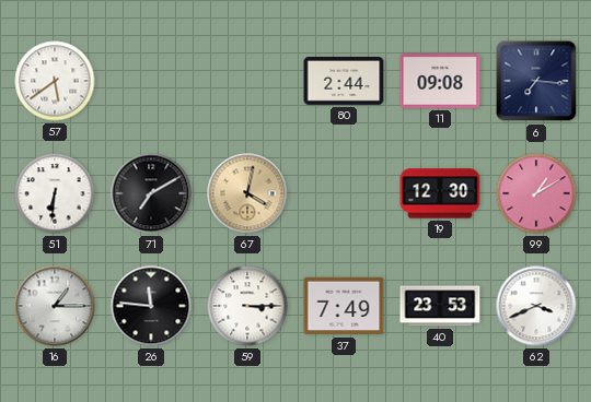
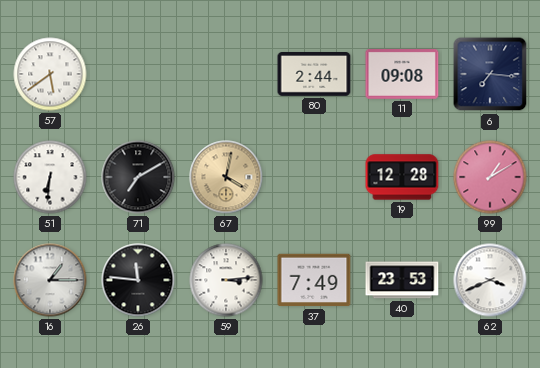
19: 12:30 -> 12:28
59: 3:15 -> 3:14
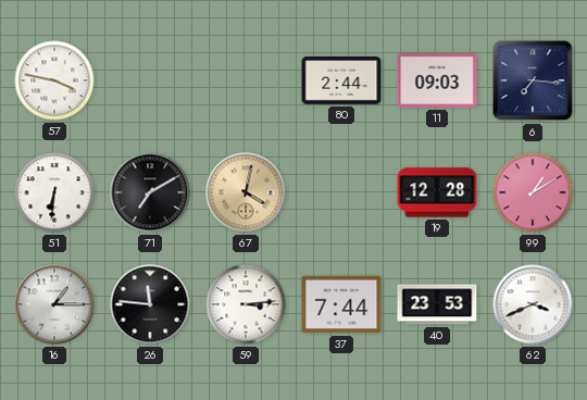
57: 5:39 -> 3:47
11: 09:08 -> 09:03
37: 7:49 -> 7:44
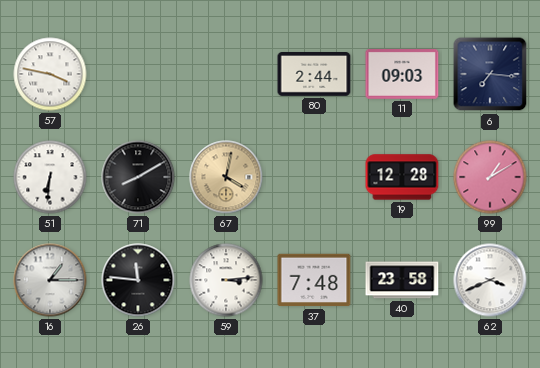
71: 7:10 -> 8:10
37: 7:44 -> 7:48
40: 23:53 -> 23:58
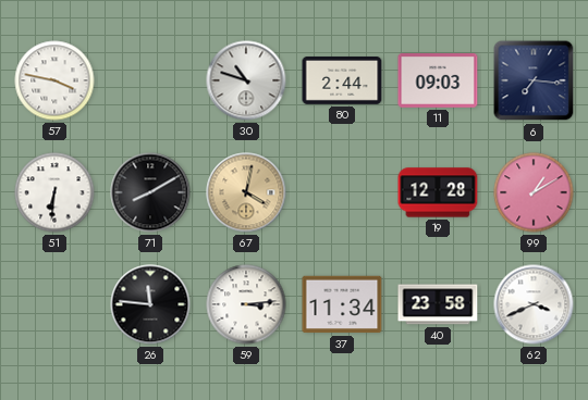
30: none -> 10:48
16: 1:15 -> none
37: 7:48 -> 11:34
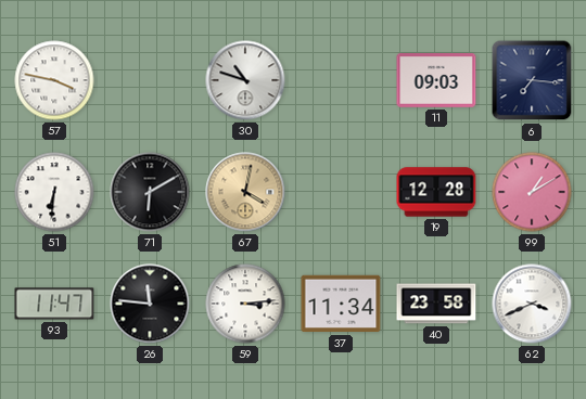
80: 2:44 -> none
71: 8:10 -> 6:10
93: none -> 11:47
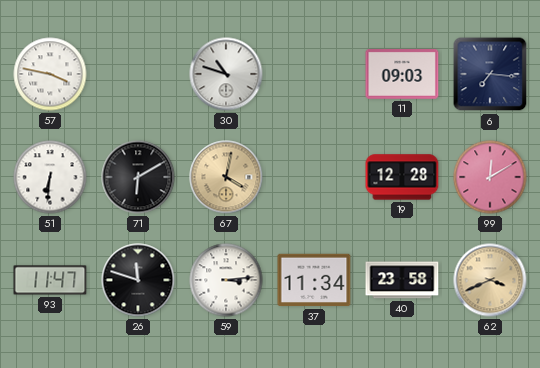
99: 1:10 -> 12:10
26: 11:46 -> 11:48
62 dial: white -> champagne
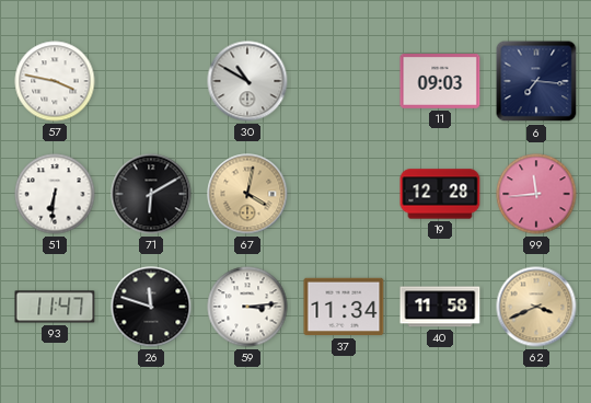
30: 10:48 -> 10:50
99: 12:10 -> 11:44
40: 23:58 -> 11:58
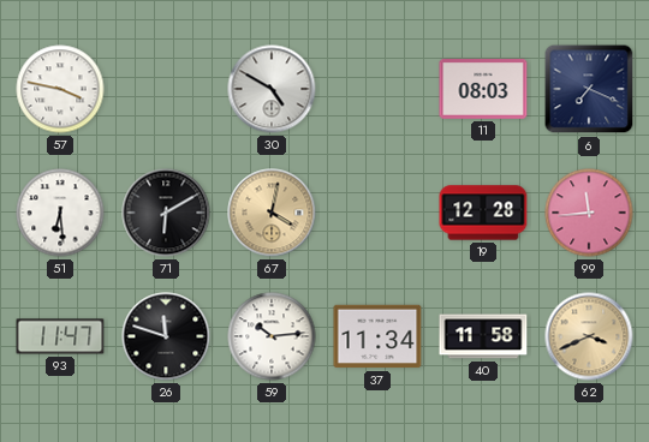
30: 10:50 -> 4:50
11: 09:03 -> 08:03
6: 7:16 -> 7:19
51: 6:31 -> 6:29
59: 3:14 -> 10:14
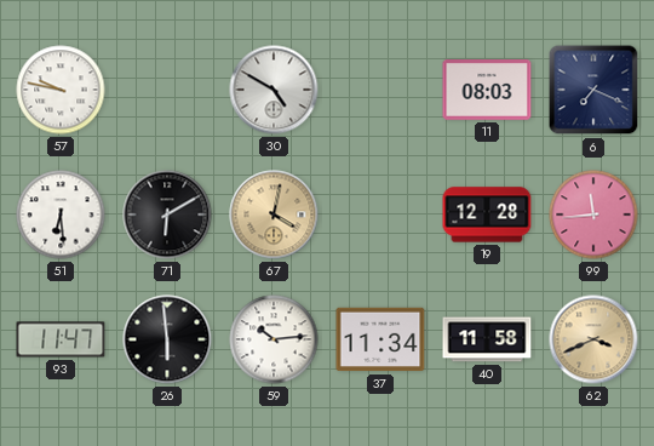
57: 3:47 -> 9:47
26: 11:48 -> 5:59
